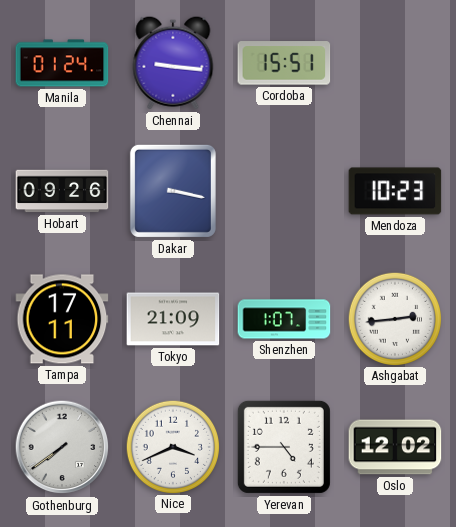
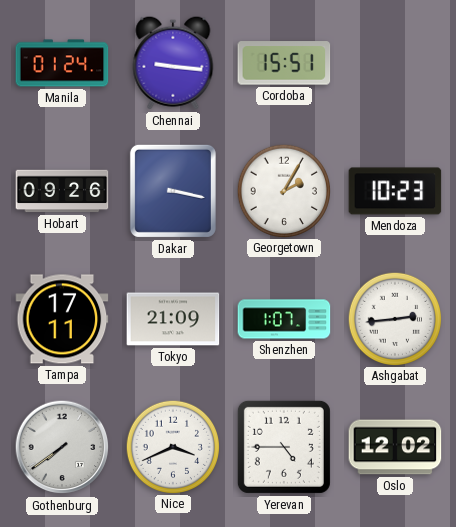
Georgetown: none -> 2:05
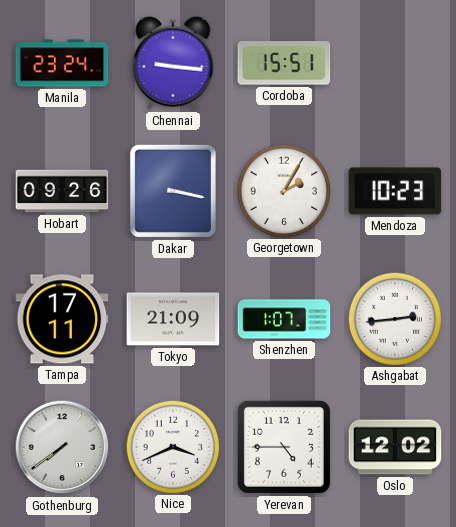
Manila: 01:24 -> 23:24
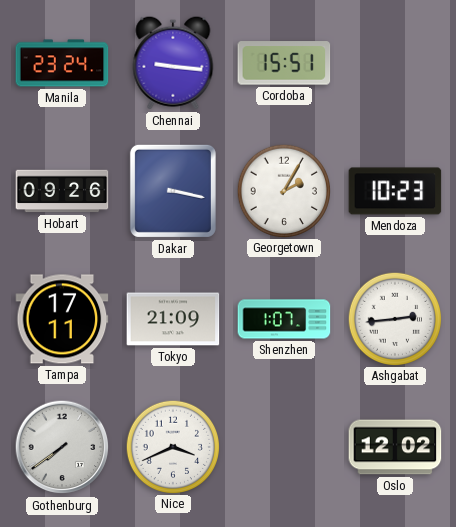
Yerevan: 4:45 -> none
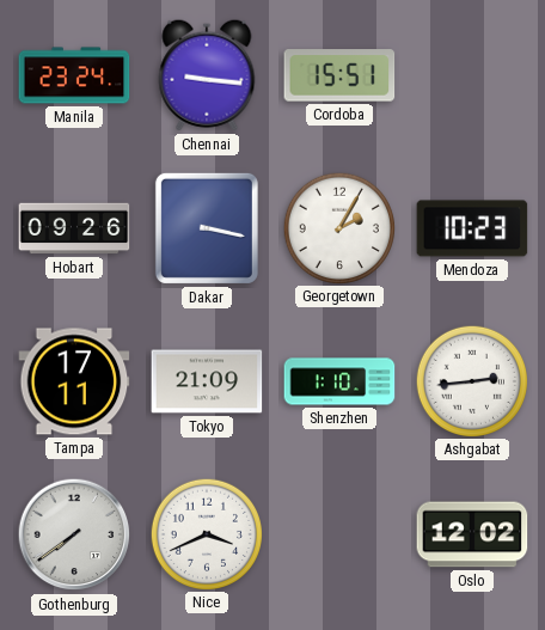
Shenzhen: 1:07 -> 1:10
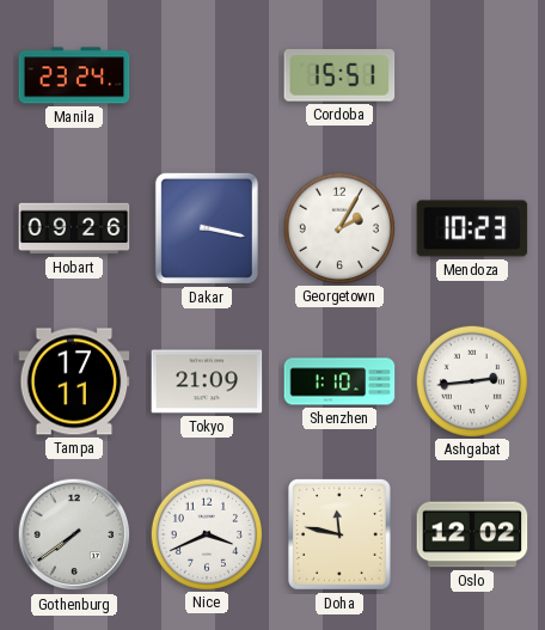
Chennai: 9:16 -> none
Doha: none -> 11:47
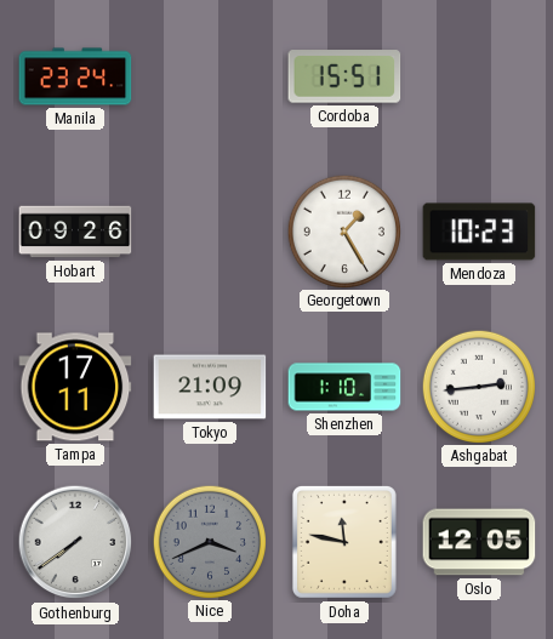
Dakar: 3:17 -> none
Georgetown: 2:05 -> 1:25
Nice dial: white -> grey
Oslo: 12:02 -> 12:05
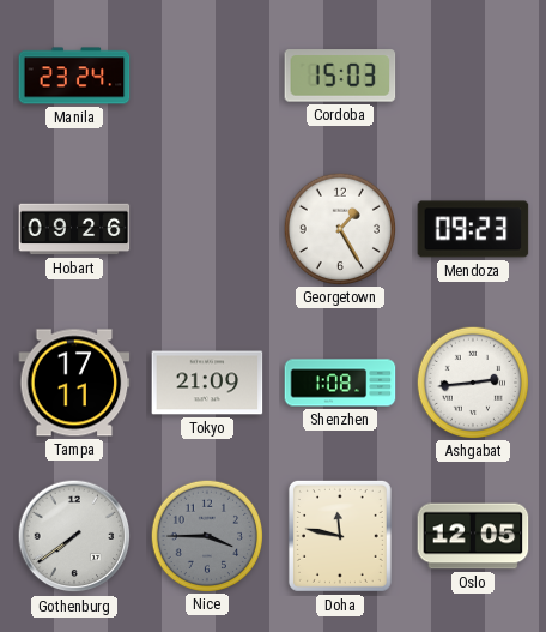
Cordoba: 15:51 -> 15:03
Mendoza: 10:23 -> 09:23
Shenzhen: 1:10 -> 1:08
Nice: 3:41 -> 3:45
